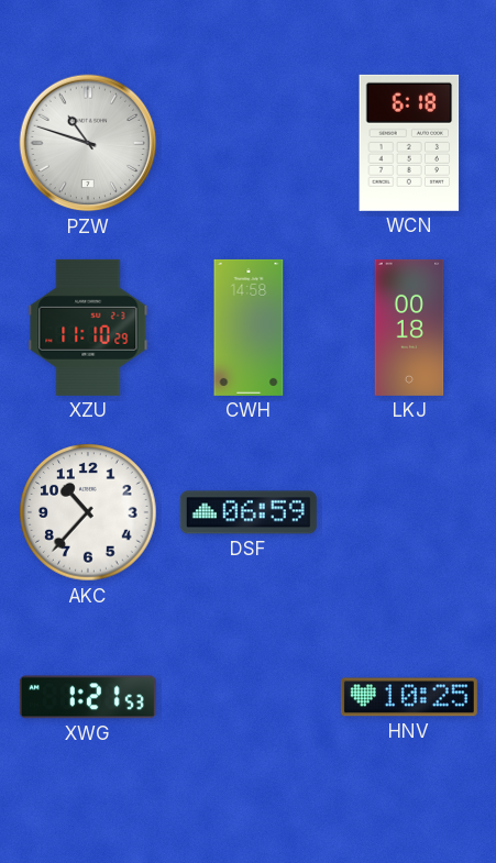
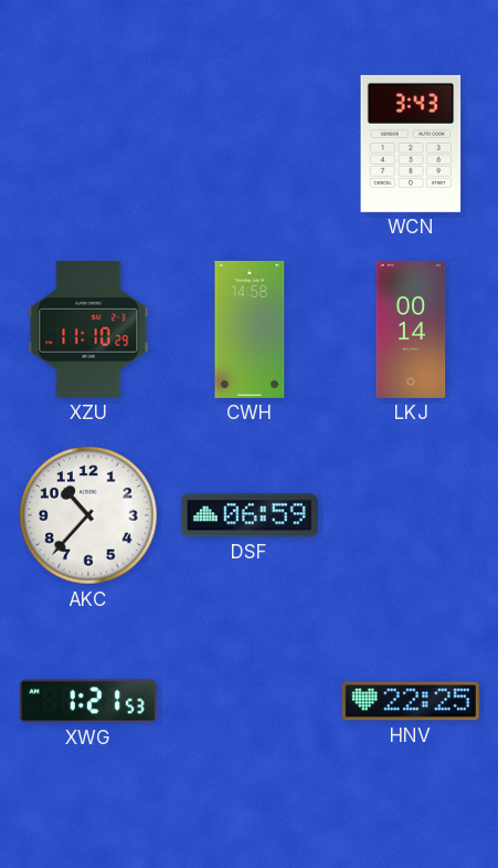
PZW: 10:48 -> none
WCN: 6:18 -> 3:43
LKJ: 00:18 -> 00:14
HNV: 10:25 -> 22:25
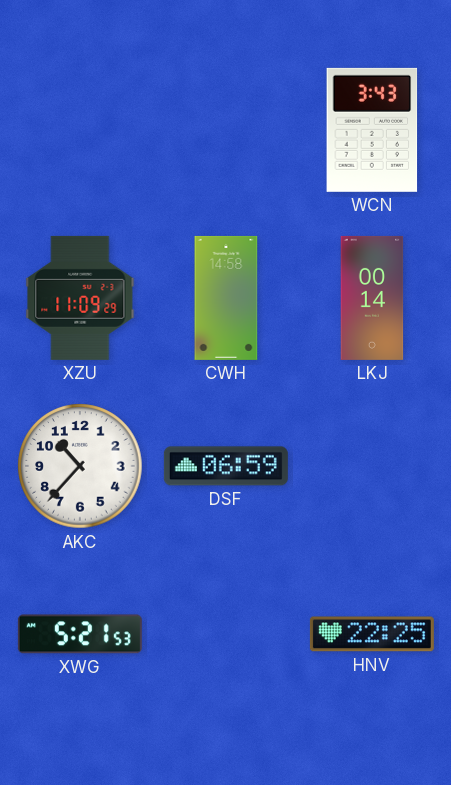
XZU: 11:10 -> 11:09
XWG: 1:21 -> 5:21
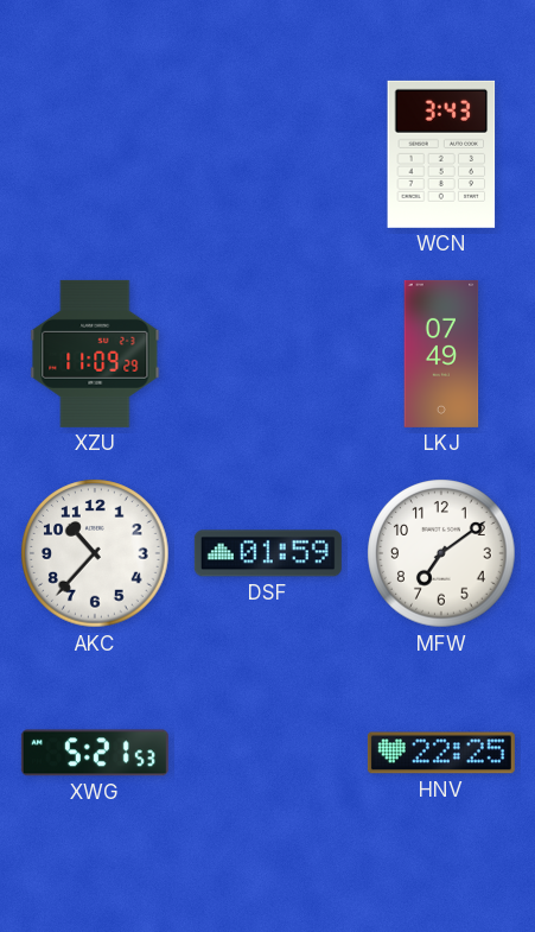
CWH: 14:58 -> none
LKJ: 00:14 -> 07:49
DSF: 06:59 -> 01:59
MFW: none -> 7:09
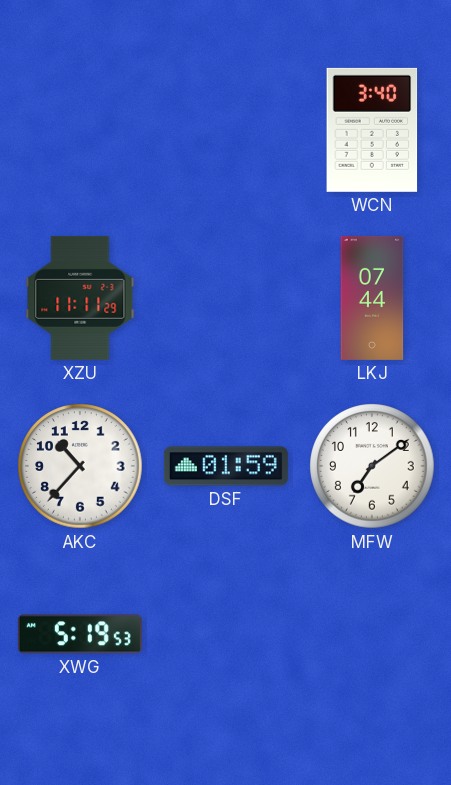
WCN: 3:43 -> 3:40
XZU: 11:09 -> 11:11
LKJ: 07:49 -> 07:44
XWG: 5:21 -> 5:19
HNV: 22:25 -> none
